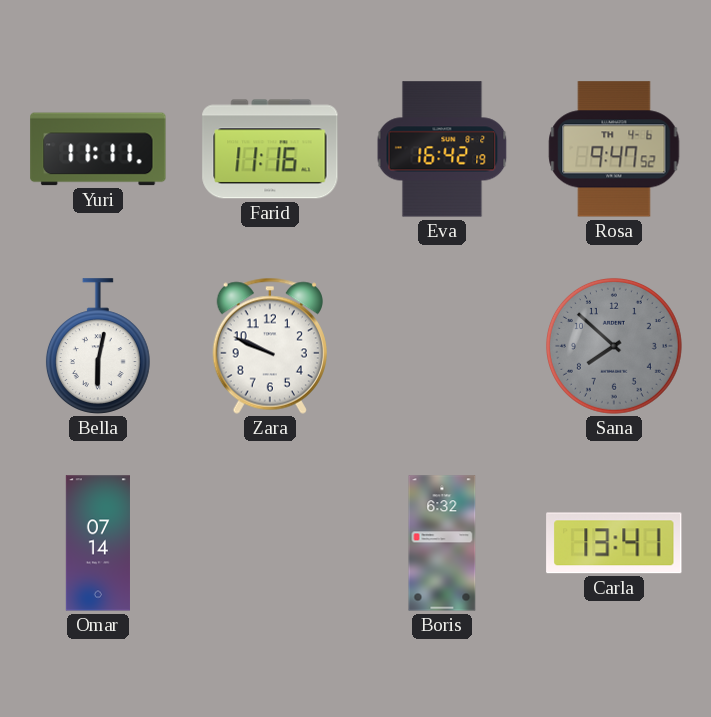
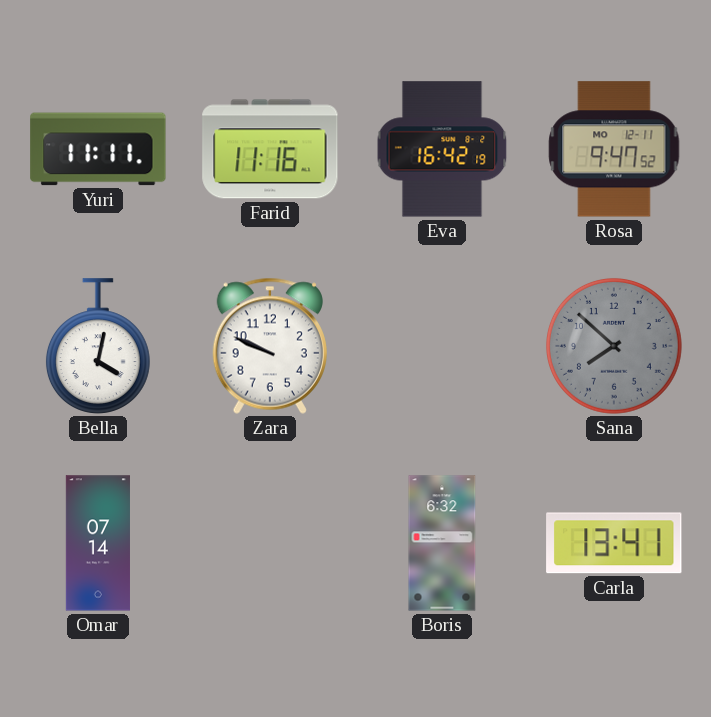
Rosa date: TH 4-6 -> MO 12-11
Bella: 6:02 -> 4:02
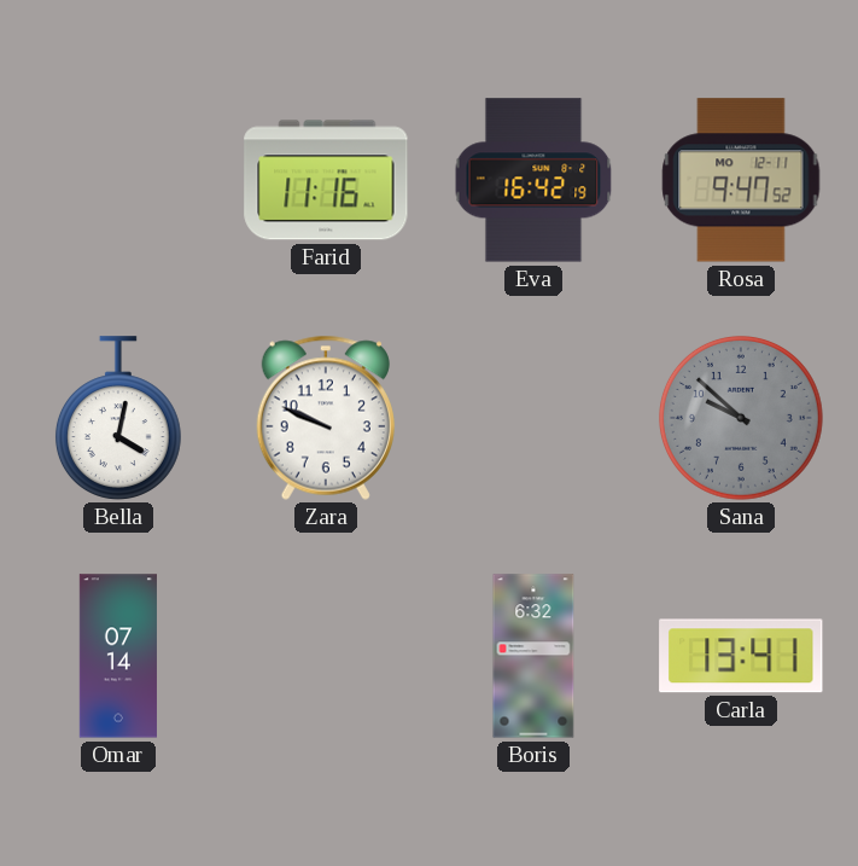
Yuri: 11:11 -> none
Sana: 7:52 -> 9:52
